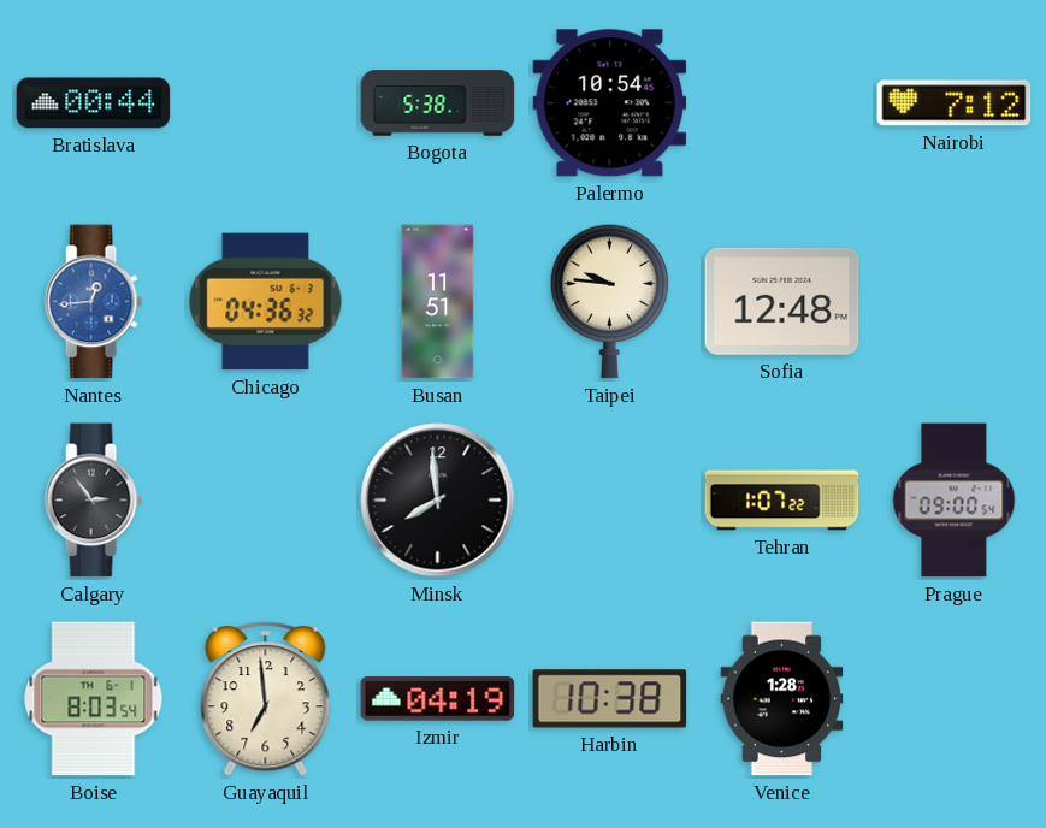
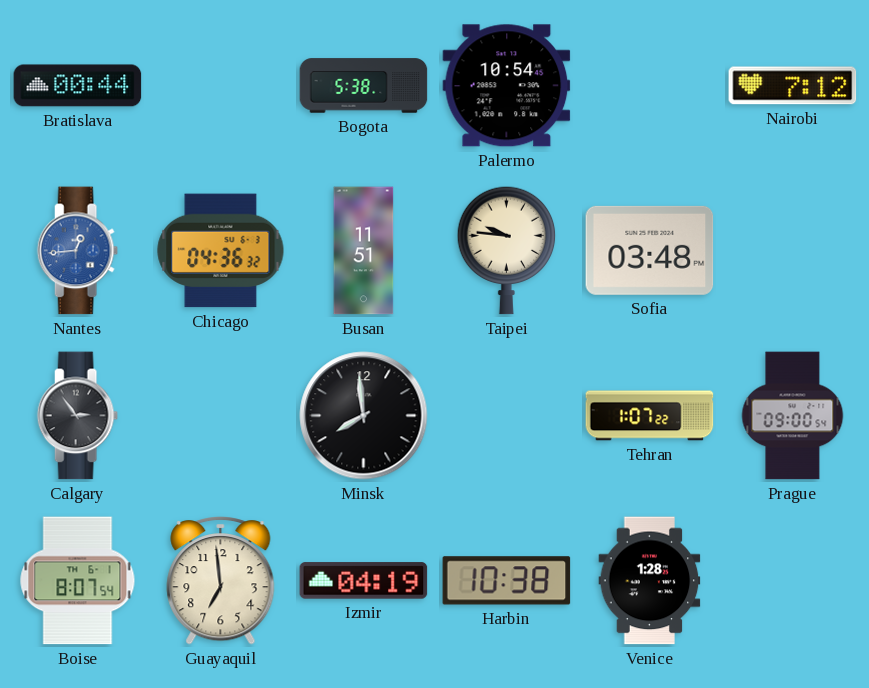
Sofia: 12:48 -> 03:48
Boise: 8:03 -> 8:07
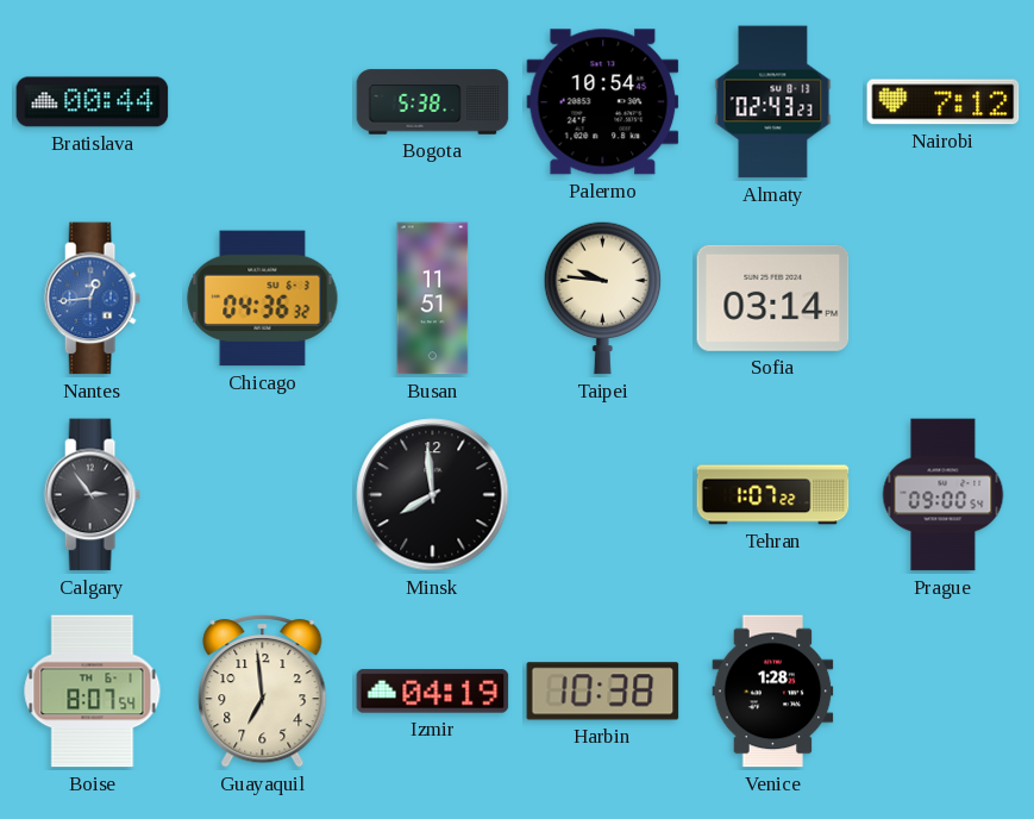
Almaty: none -> 02:43
Sofia: 03:48 -> 03:14
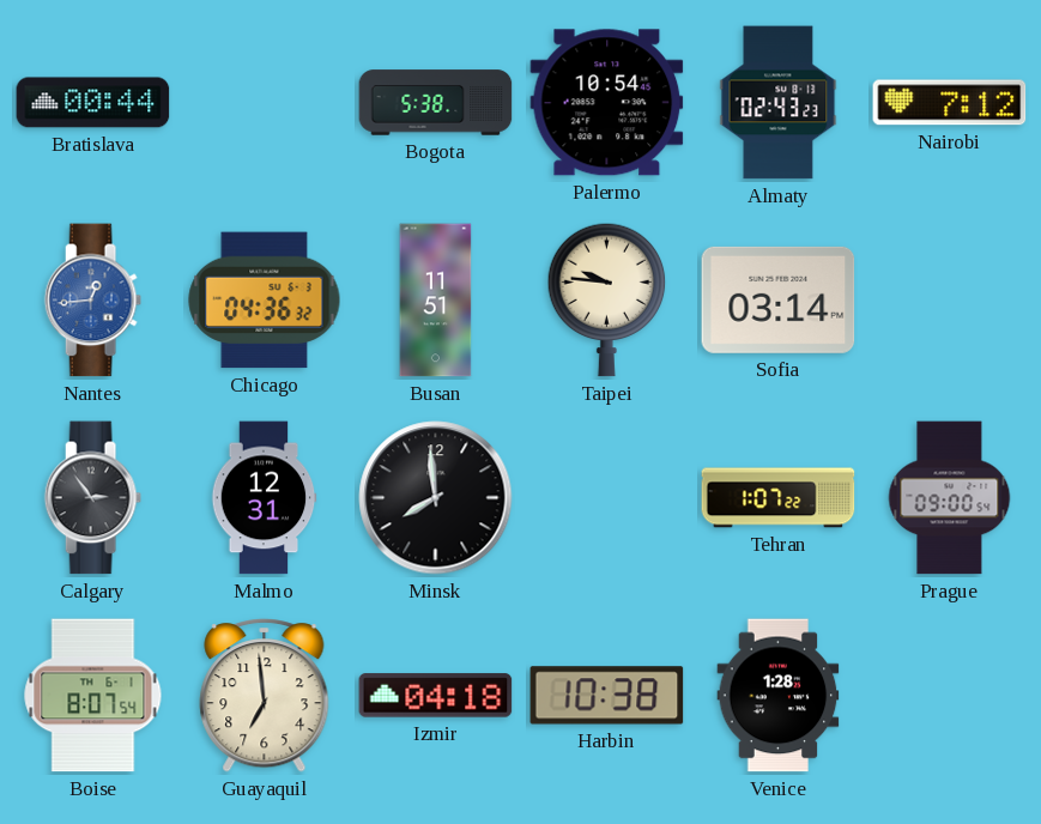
Malmo: none -> 12:31
Izmir: 04:19 -> 04:18
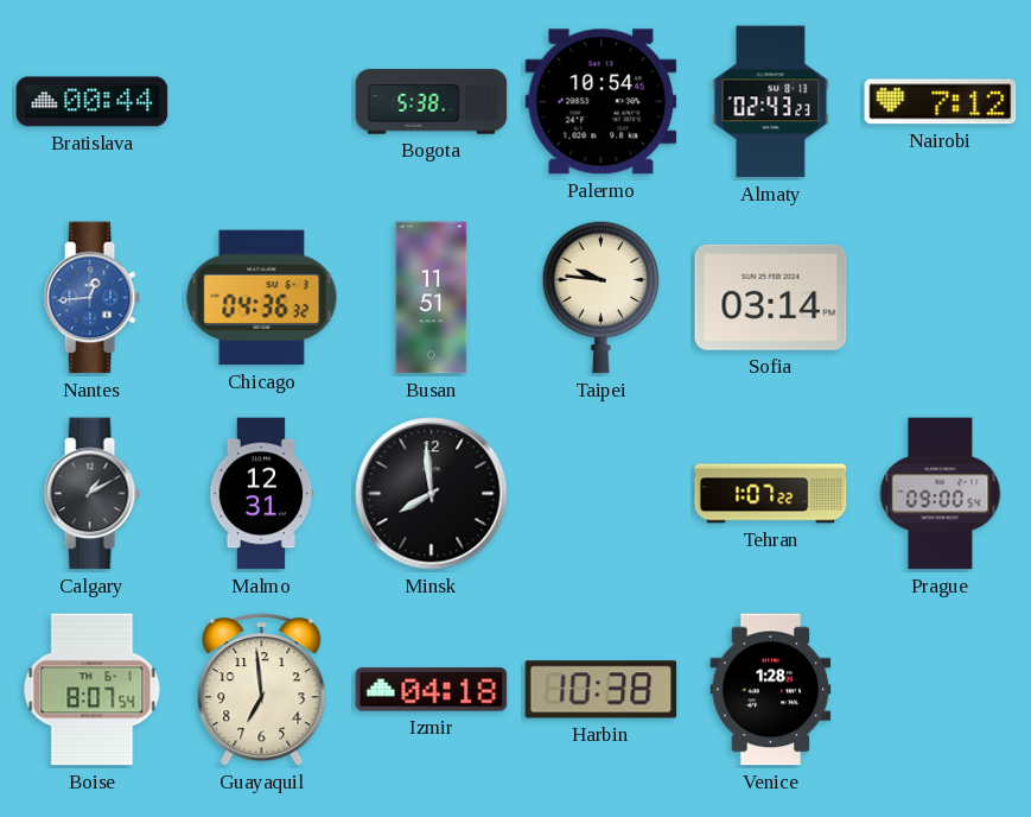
Calgary: 2:54 -> 1:10
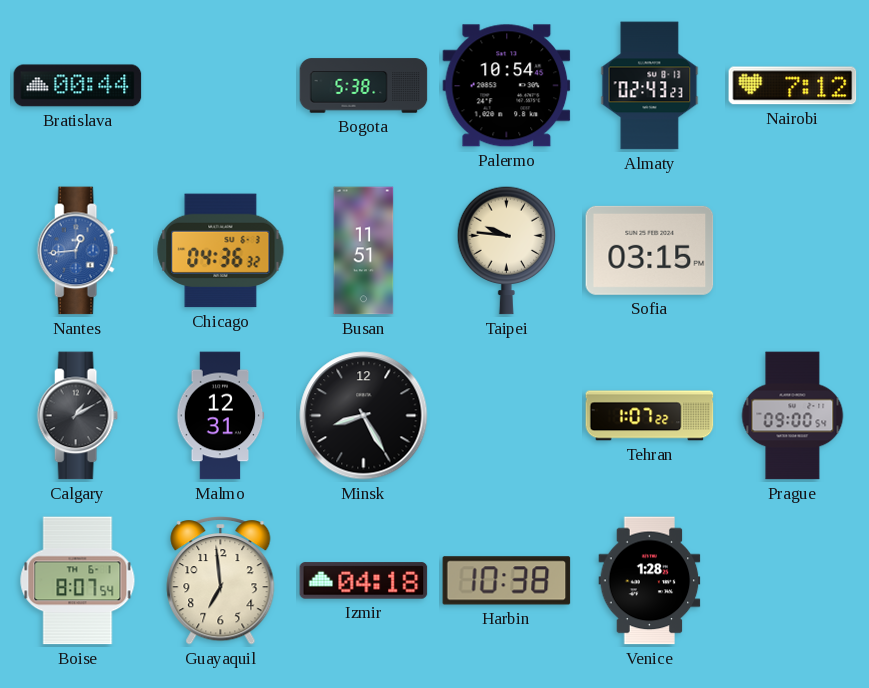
Sofia: 03:14 -> 03:15
Minsk: 7:59 -> 8:25
